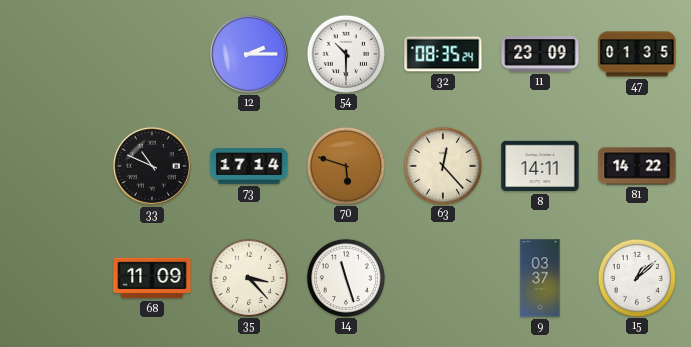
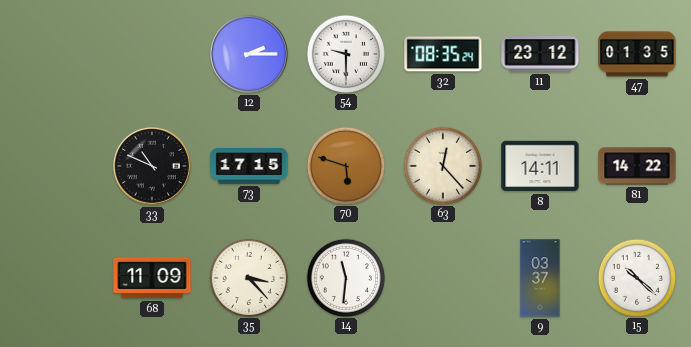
54: 10:30 -> 9:30
11: 23:09 -> 23:12
73: 17:14 -> 17:15
14: 11:27 -> 11:31
15: 1:08 -> 10:22
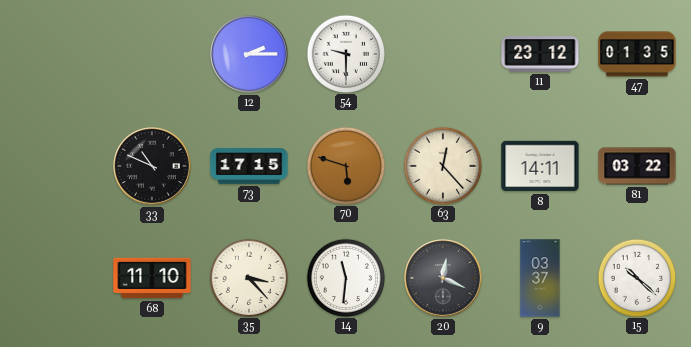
32: 08:35 -> none
81: 14:22 -> 03:22
68: 11:09 -> 11:10
20: none -> 12:19
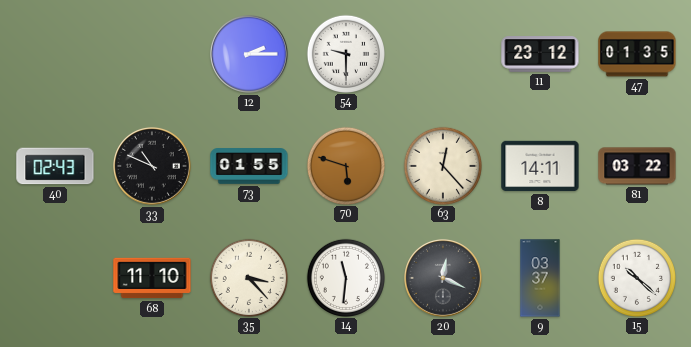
40: none -> 02:43
73: 17:15 -> 01:55
